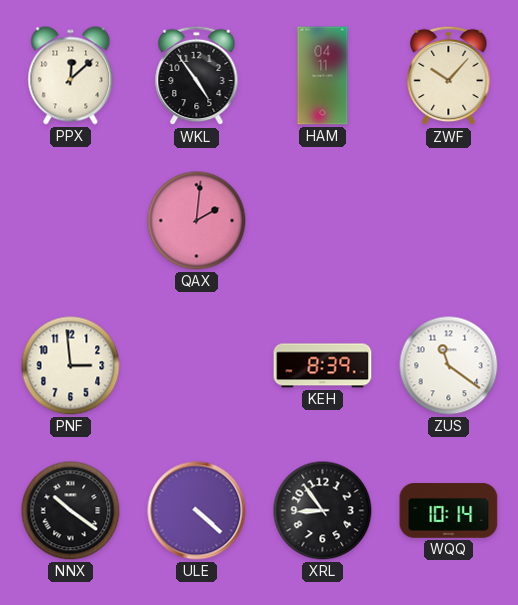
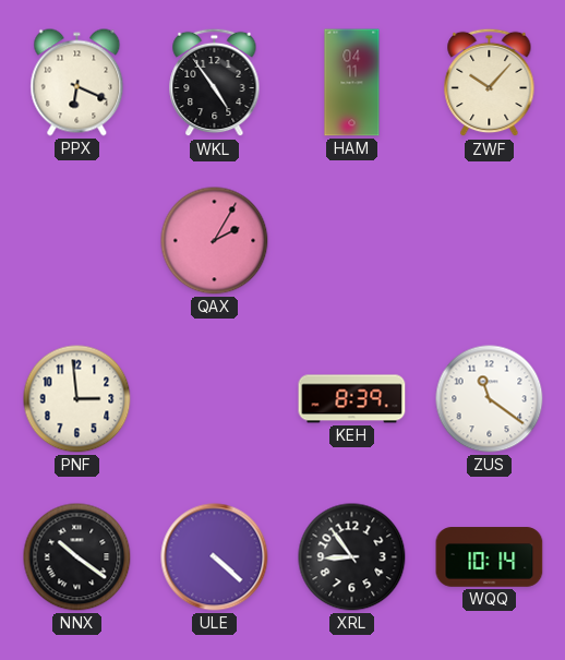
PPX: 12:08 -> 6:19
QAX: 2:01 -> 2:05
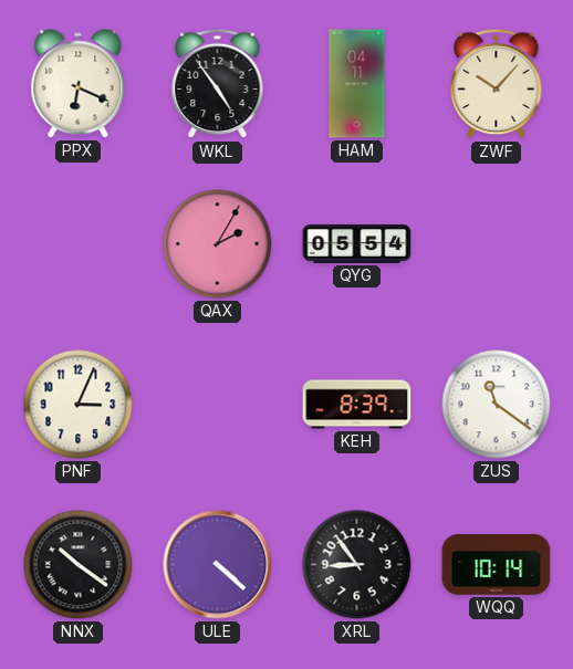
QYG: none -> 05:54
PNF: 2:59 -> 3:04
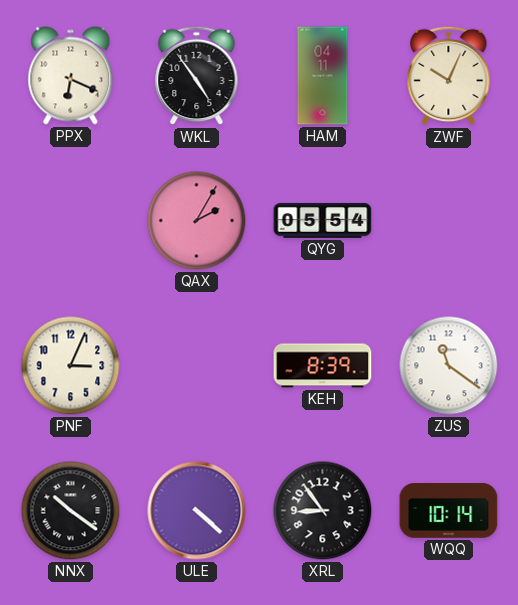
ZWF: 10:07 -> 10:04
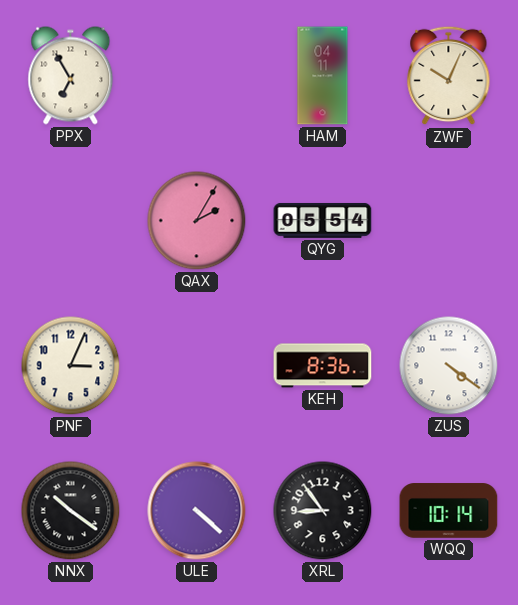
PPX: 6:19 -> 6:55
WKL: 4:54 -> none
KEH: 8:39 -> 8:36
ZUS: 11:21 -> 4:21
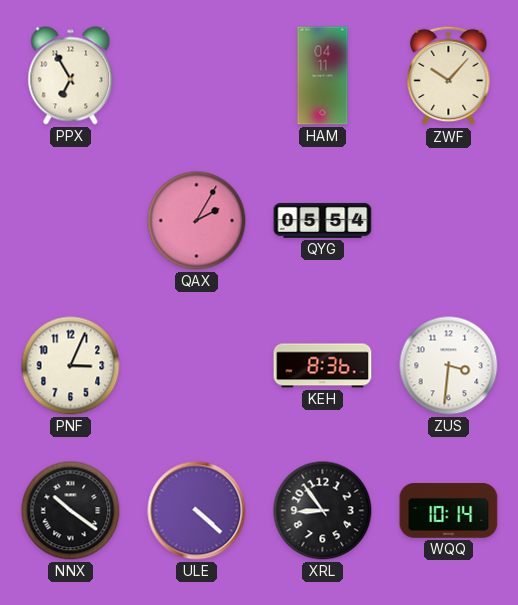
ZWF: 10:04 -> 10:07
ZUS: 4:21 -> 3:31
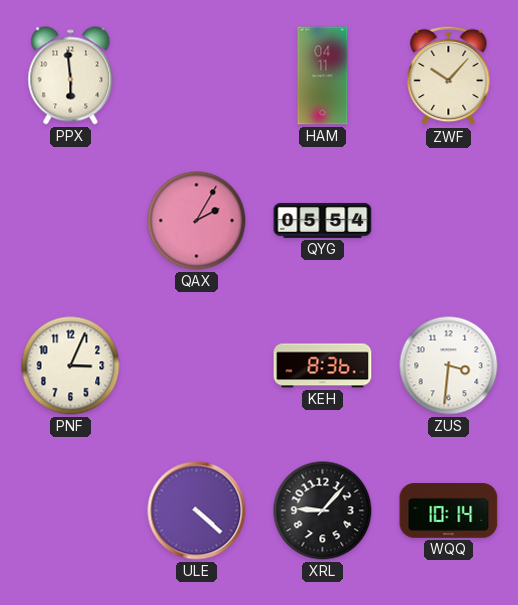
PPX: 6:55 -> 5:59
NNX: 10:21 -> none
XRL: 8:54 -> 9:07
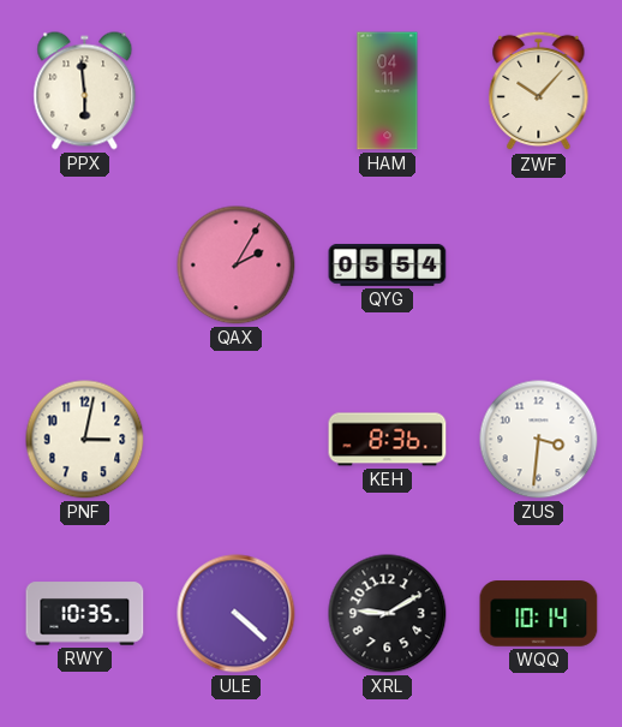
PNF: 3:04 -> 3:02
RWY: none -> 10:35
XRL: 9:07 -> 9:10
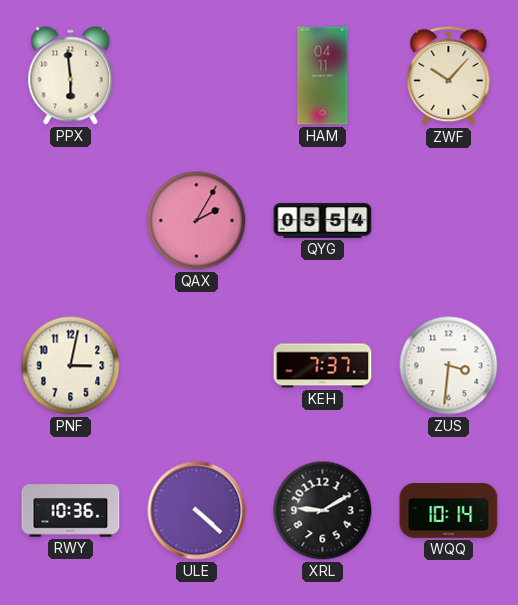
KEH: 8:36 -> 7:37
RWY: 10:35 -> 10:36
